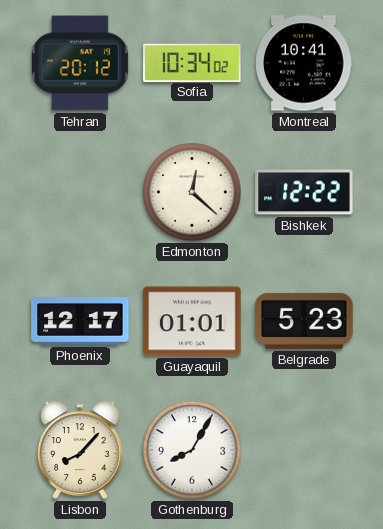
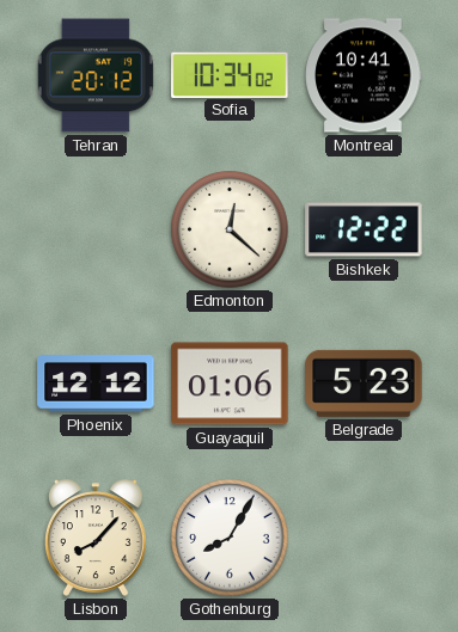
Phoenix: 12:17 -> 12:12
Guayaquil: 01:01 -> 01:06
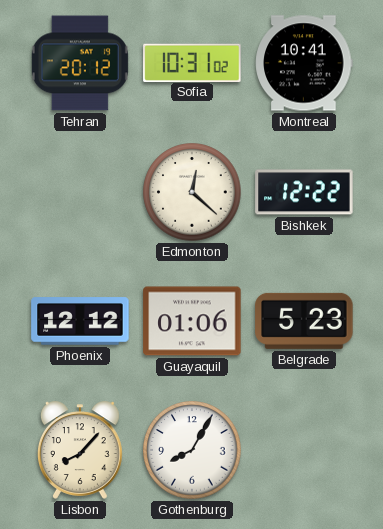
Sofia: 10:34 -> 10:31
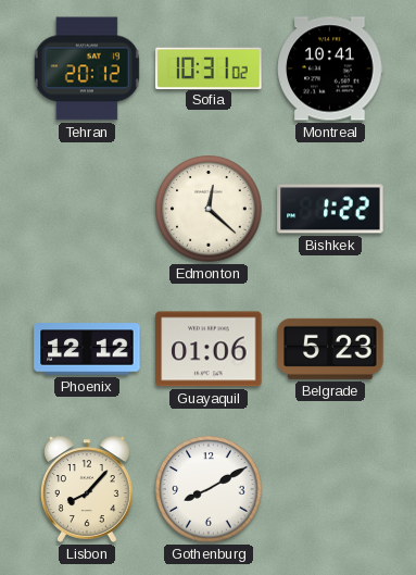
Bishkek: 12:22 -> 1:22
Gothenburg: 8:05 -> 8:10
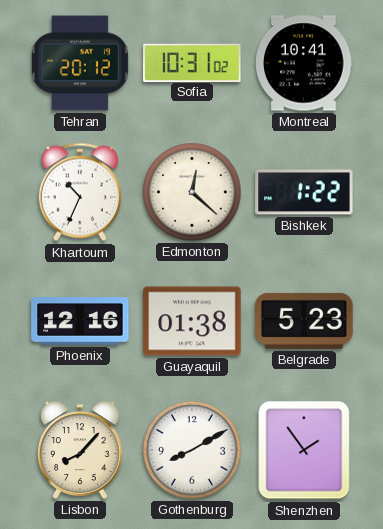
Khartoum: none -> 10:34
Phoenix: 12:12 -> 12:16
Guayaquil: 01:06 -> 01:38
Shenzhen: none -> 1:54
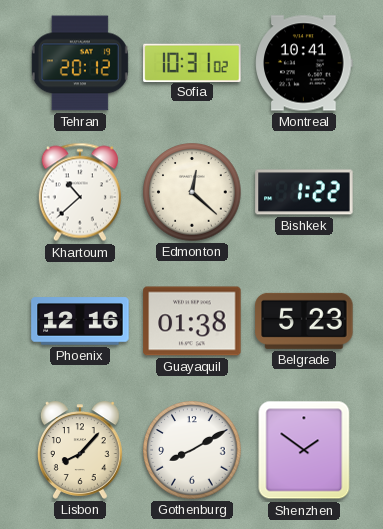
Khartoum: 10:34 -> 10:38
Shenzhen: 1:54 -> 1:51
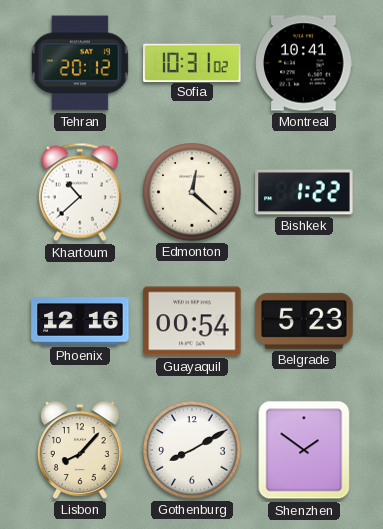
Guayaquil: 01:38 -> 00:54
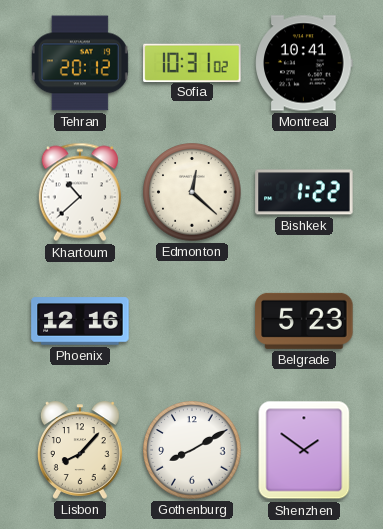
Guayaquil: 00:54 -> none
